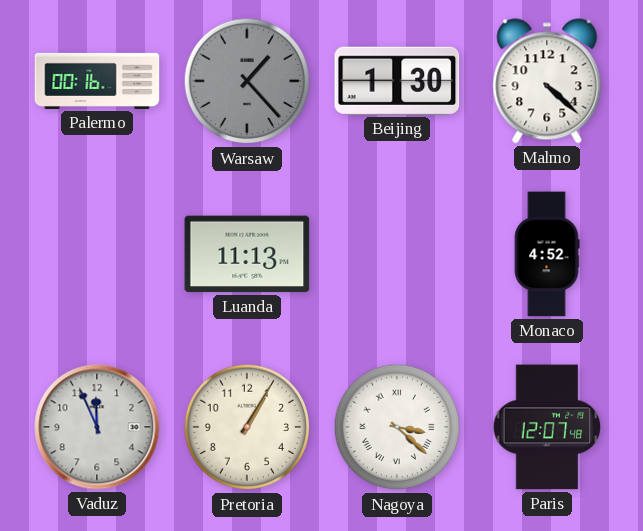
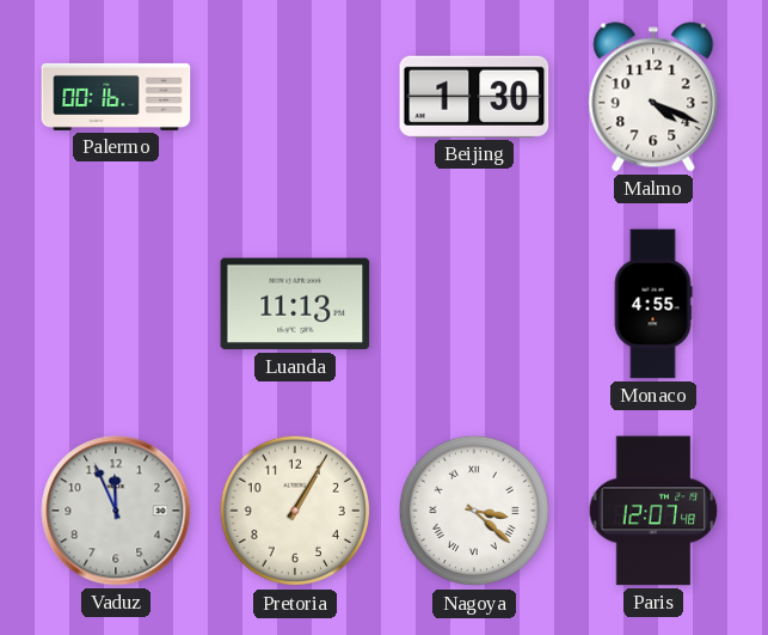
Warsaw: 1:23 -> none
Malmo: 4:22 -> 4:19
Monaco: 4:52 -> 4:55
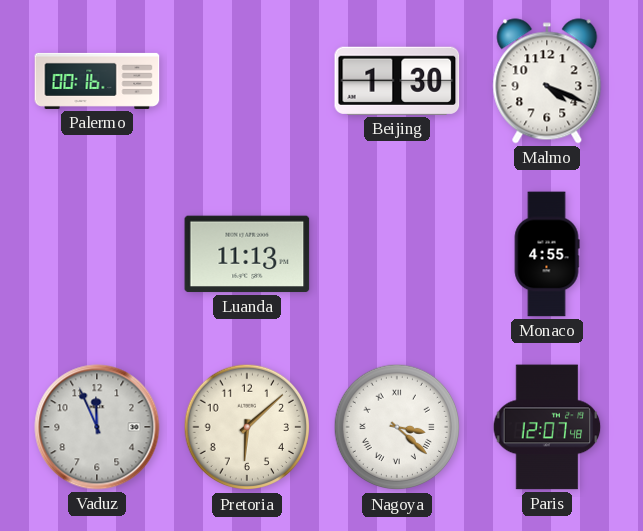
Pretoria: 1:05 -> 6:08
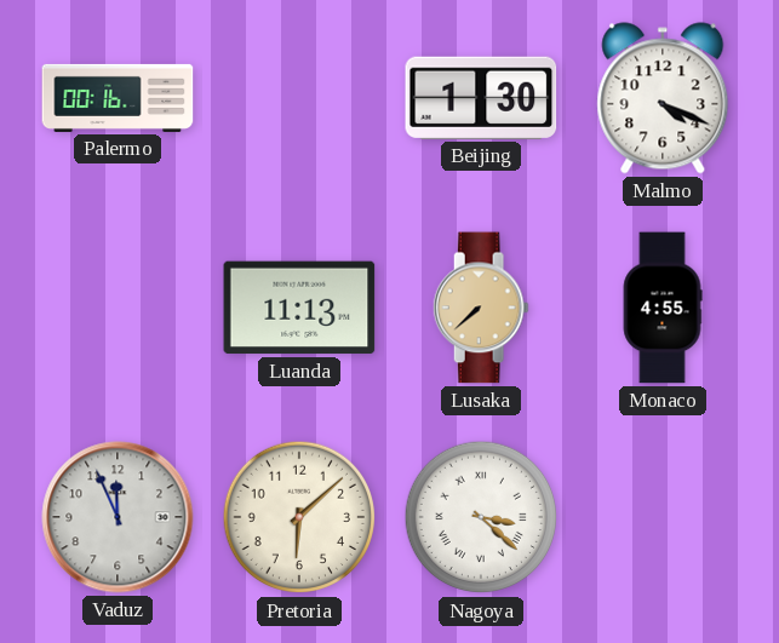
Lusaka: none -> 7:38
Paris: 12:07 -> none
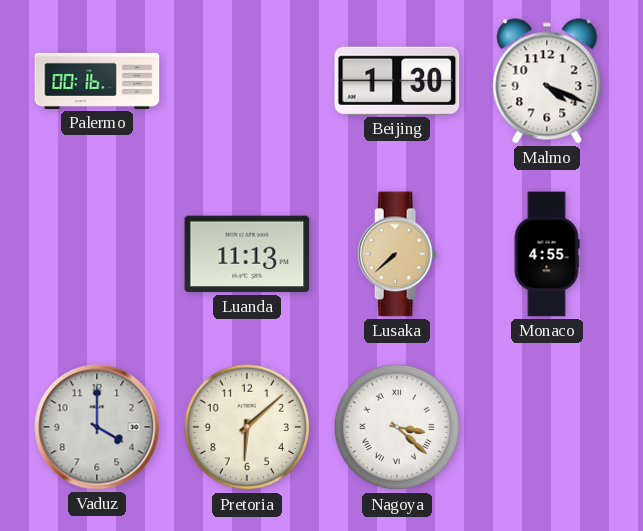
Vaduz: 11:56 -> 4:00
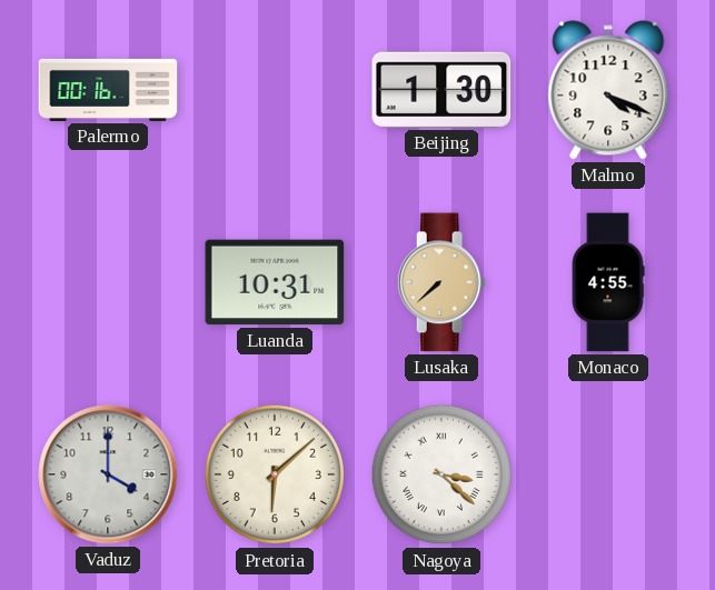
Luanda: 11:13 -> 10:31
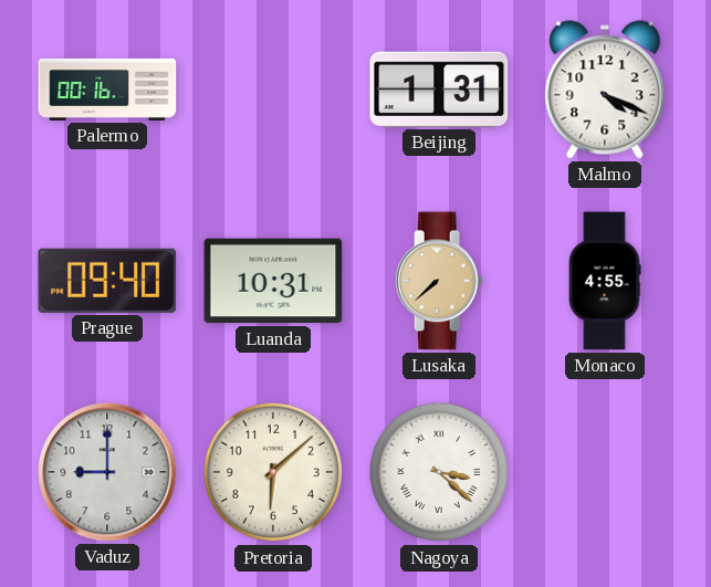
Beijing: 1:30 -> 1:31
Prague: none -> 09:40
Vaduz: 4:00 -> 9:00
